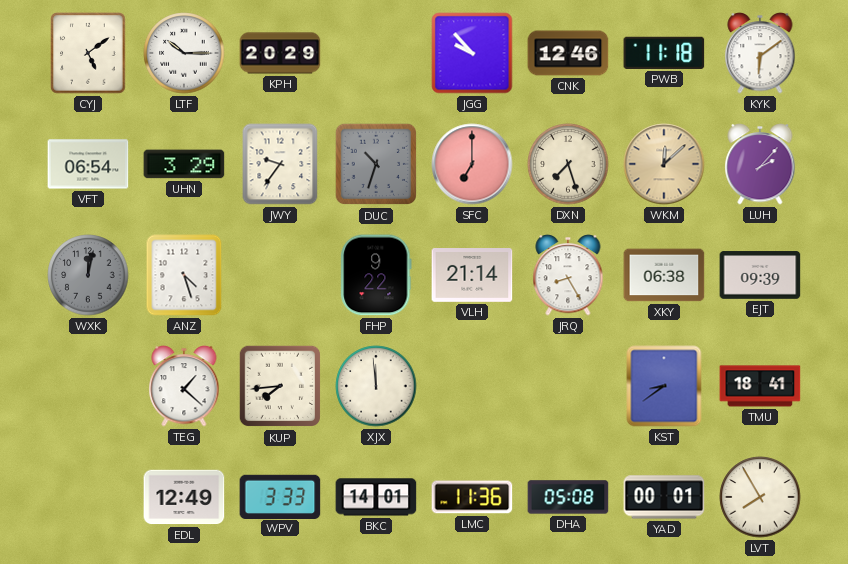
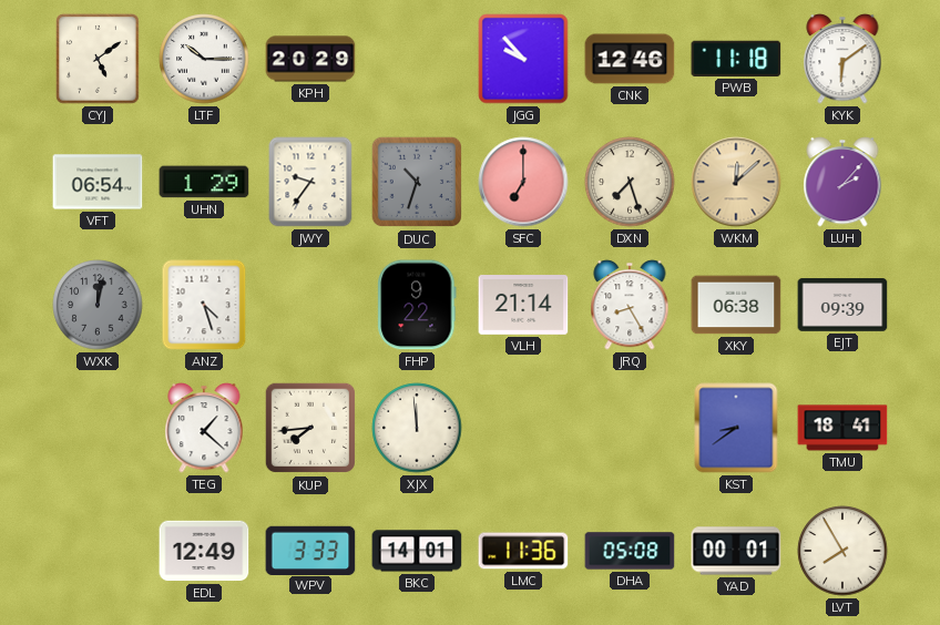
UHN: 3:29 -> 1:29
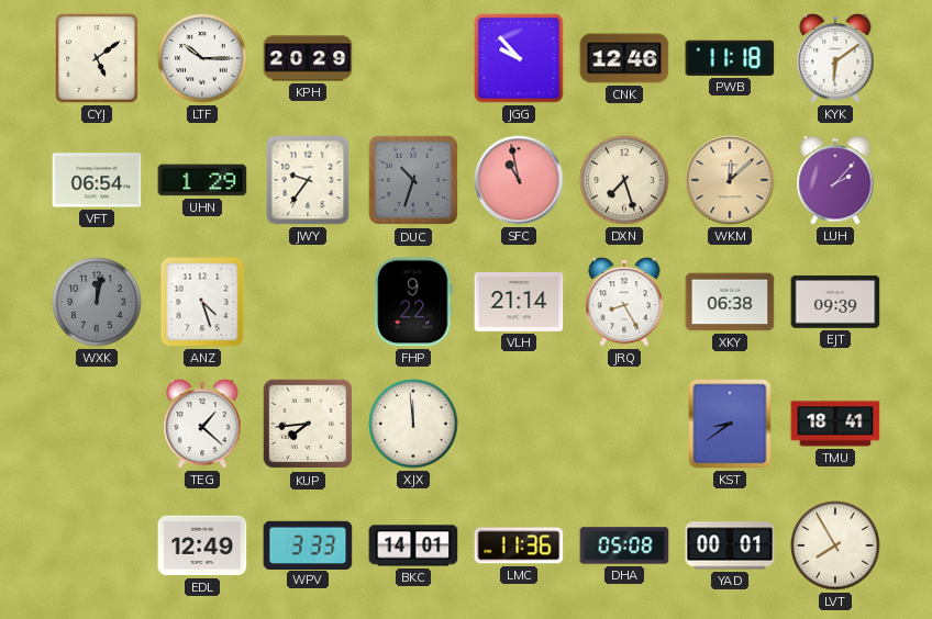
SFC: 7:00 -> 10:58
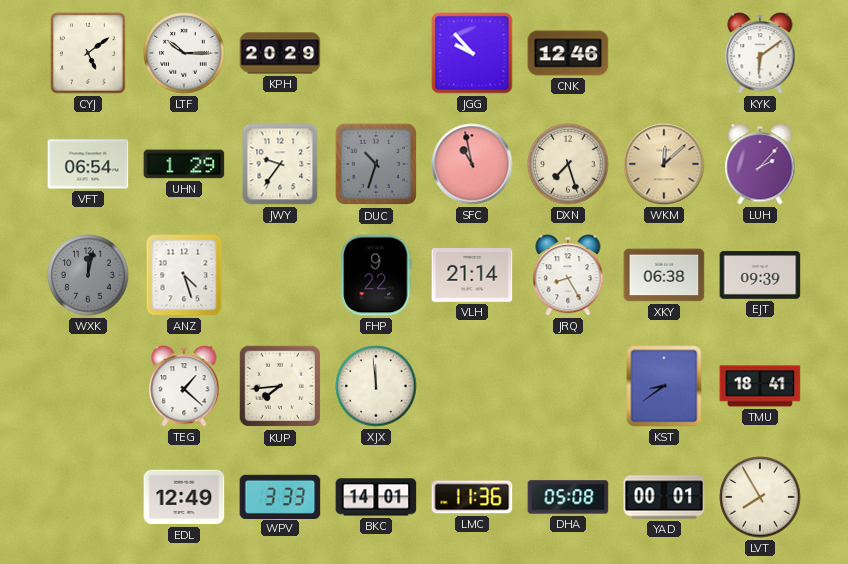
PWB: 11:18 -> none
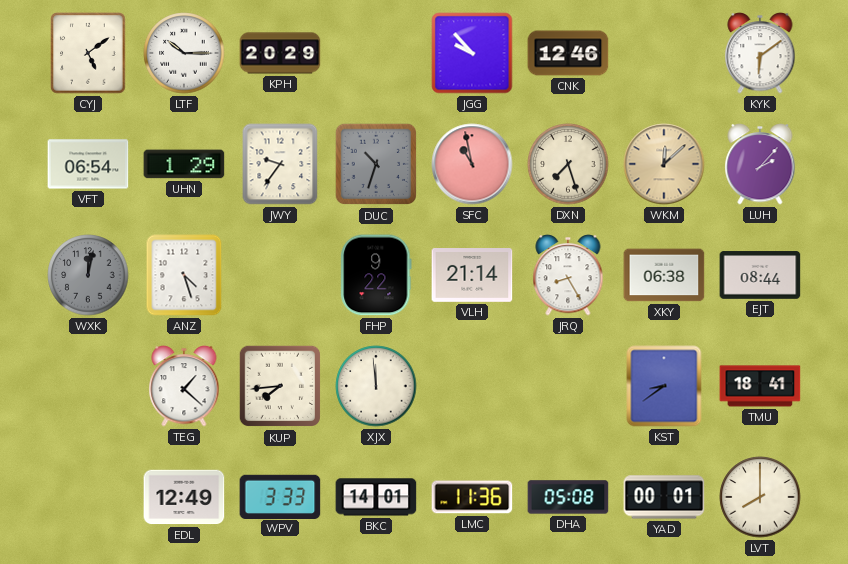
EJT: 09:39 -> 08:44
LVT: 7:55 -> 8:00
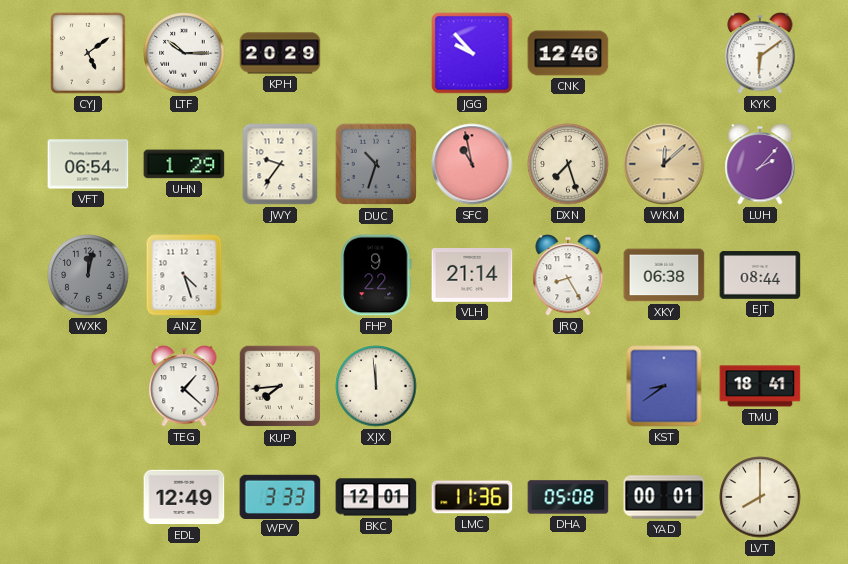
BKC: 14:01 -> 12:01
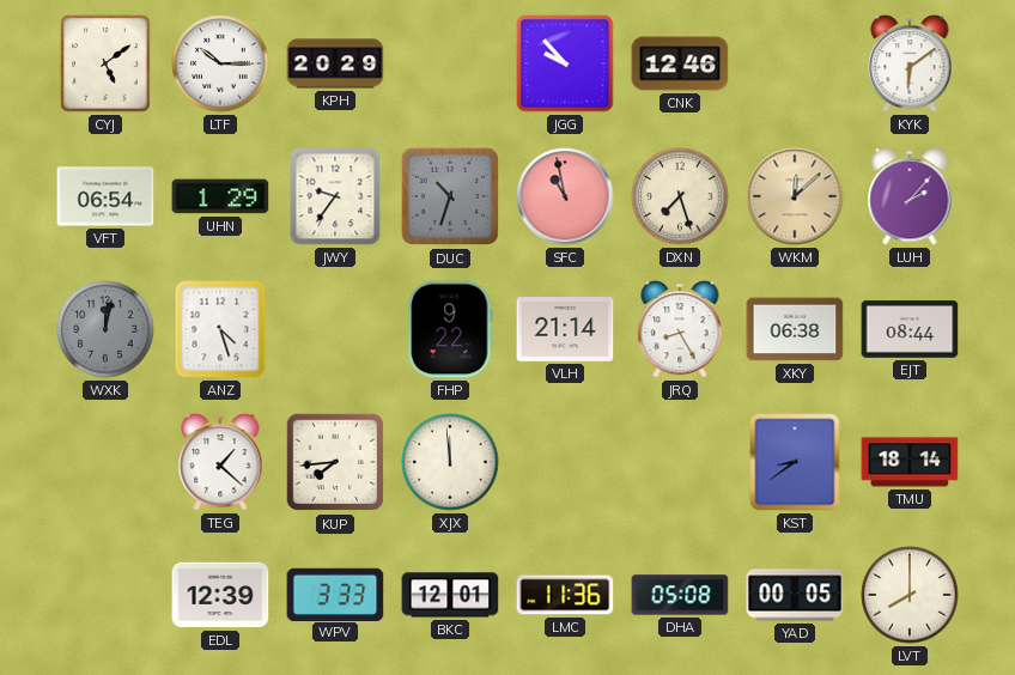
TMU: 18:41 -> 18:14
EDL: 12:49 -> 12:39
YAD: 00:01 -> 00:05
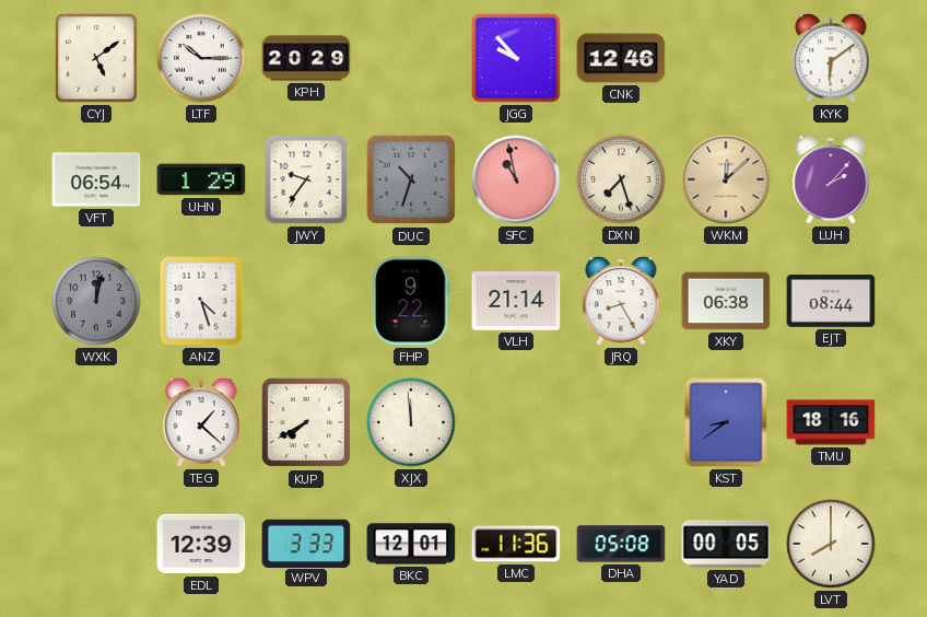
KUP: 7:44 -> 7:40
TMU: 18:14 -> 18:16
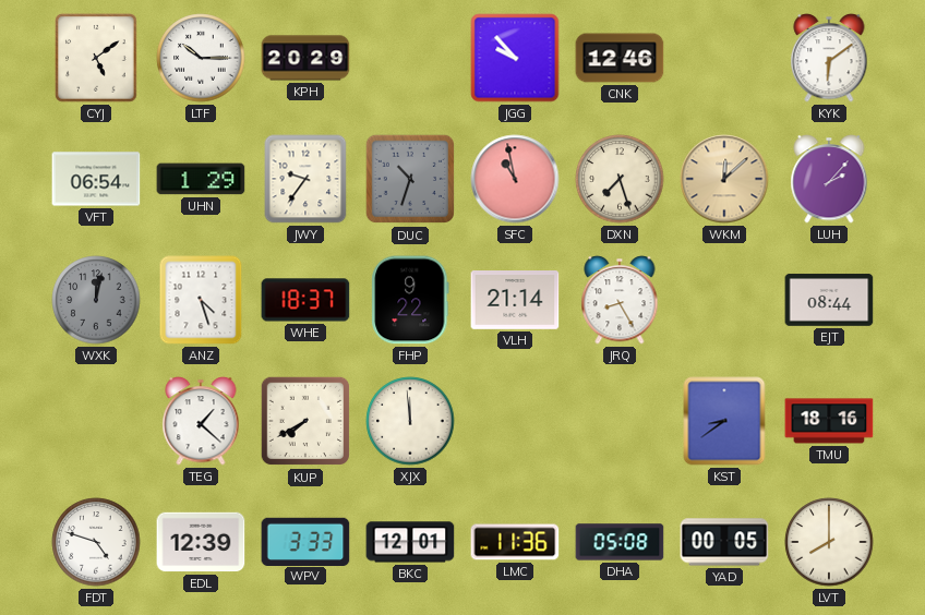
WHE: none -> 18:37
XKY: 06:38 -> none
FDT: none -> 4:48
